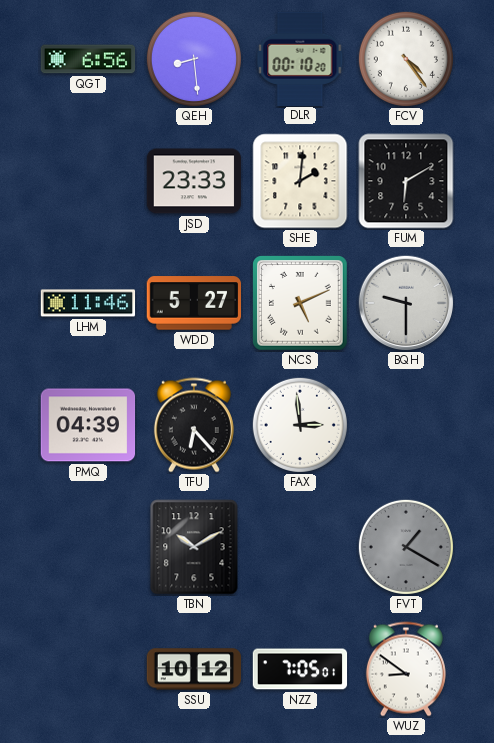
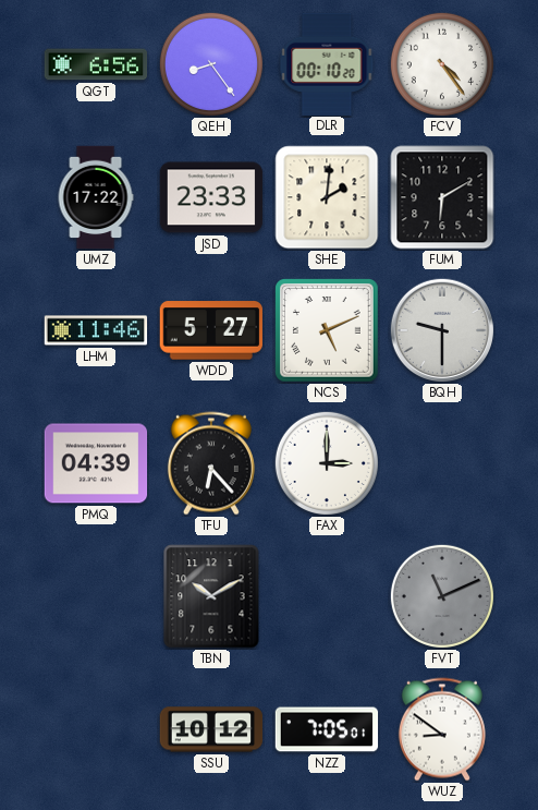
QEH: 8:29 -> 8:24
UMZ: none -> 17:22
FAX: 2:59 -> 3:00
FVT: 1:20 -> 11:11
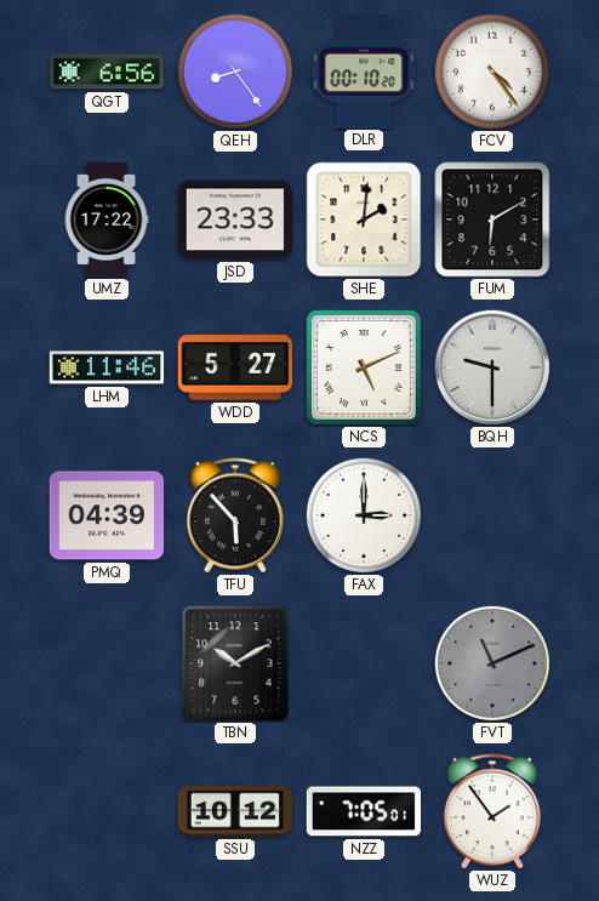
TFU: 6:23 -> 5:53
WUZ: 8:51 -> 1:54
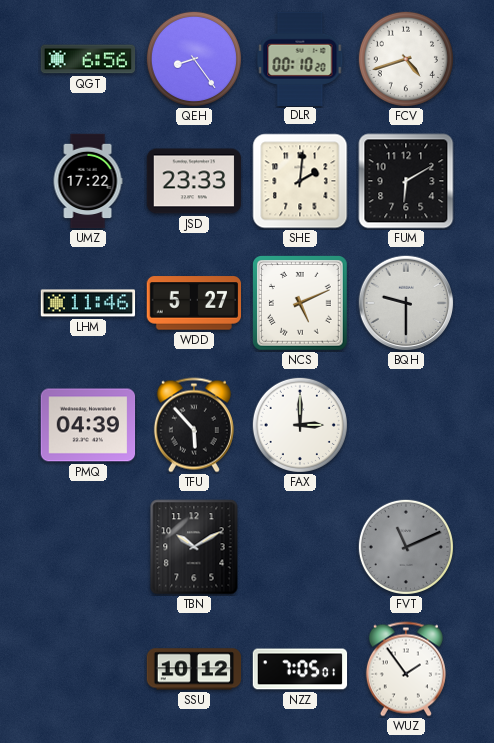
FCV: 4:24 -> 4:42
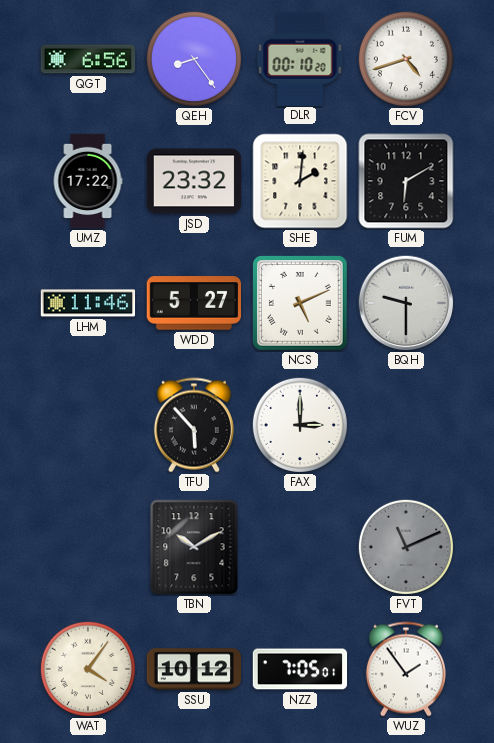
JSD: 23:33 -> 23:32
PMQ: 04:39 -> none
WAT: none -> 4:06
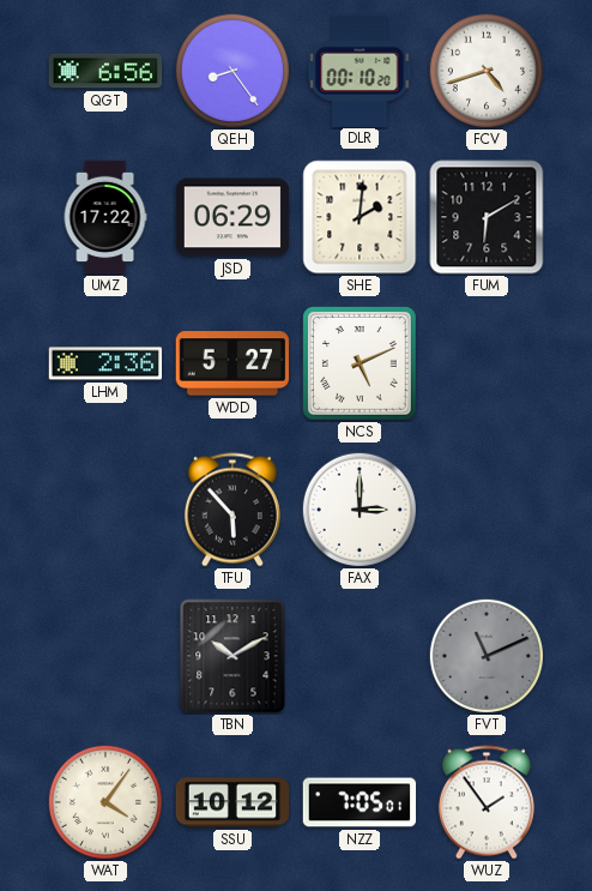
JSD: 23:32 -> 06:29
LHM: 11:46 -> 2:36
BQH: 9:30 -> none
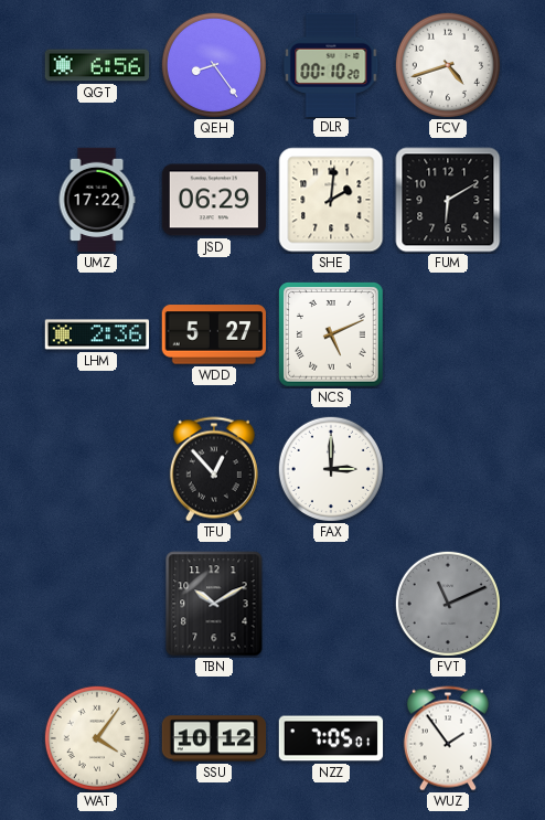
TFU: 5:53 -> 12:53
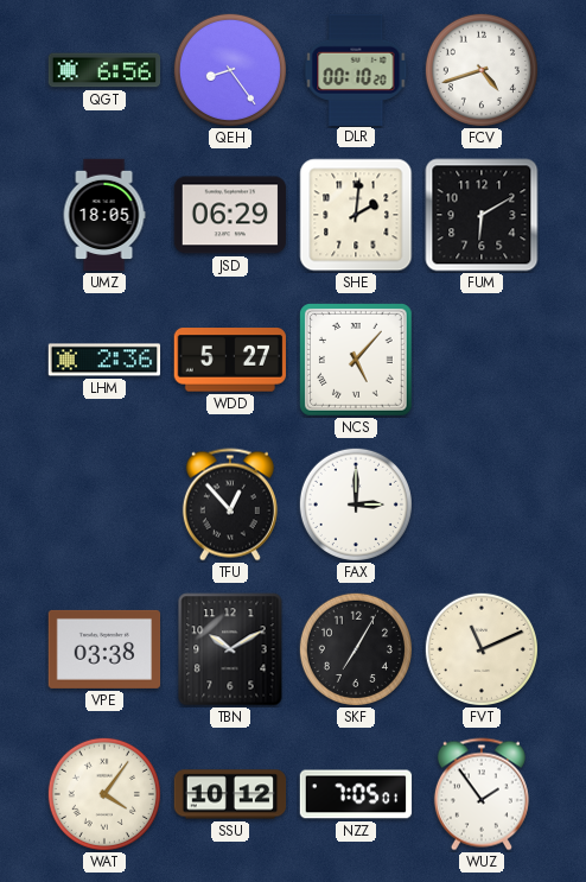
UMZ: 17:22 -> 18:05
NCS: 5:11 -> 5:07
VPE: none -> 03:38
SKF: none -> 7:05
FVT dial: grey -> cream
